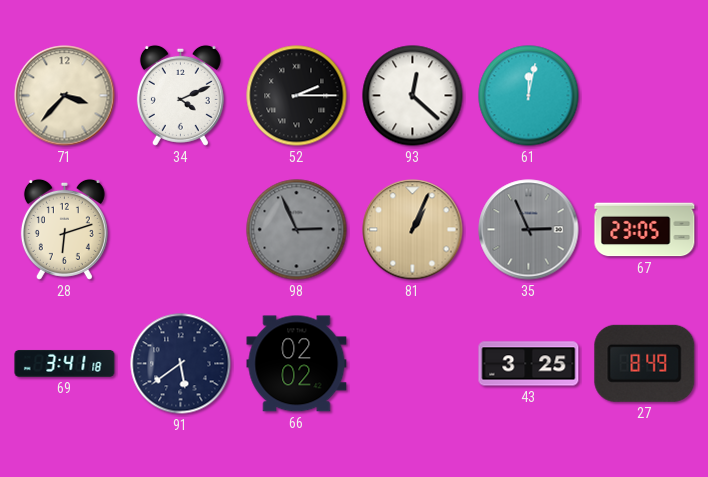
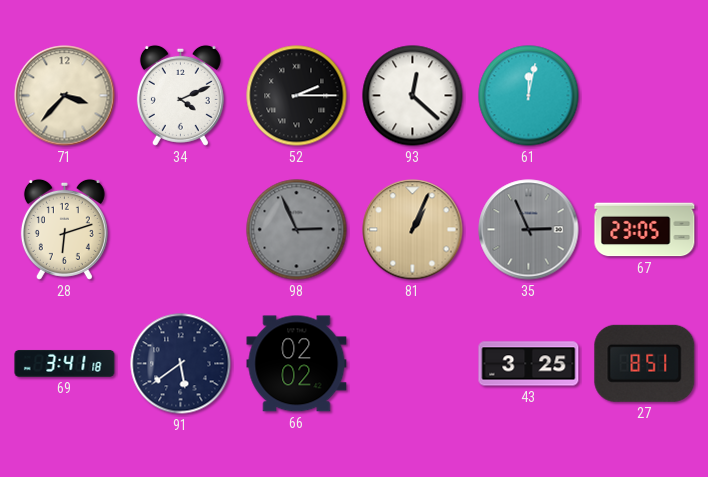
27: 8:49 -> 8:51
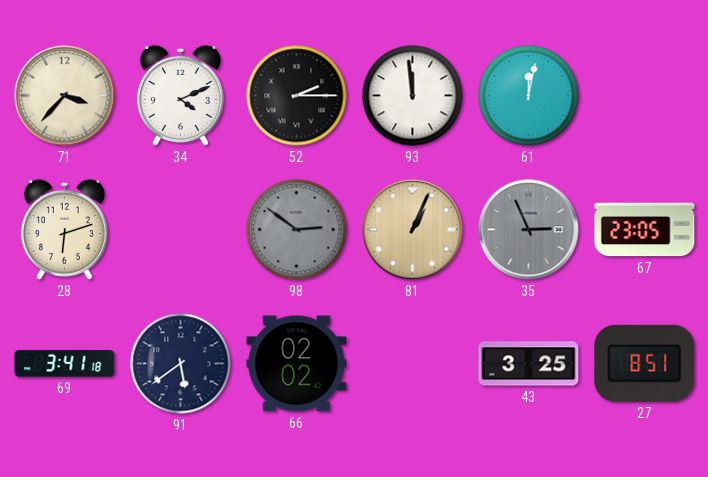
93: 12:22 -> 11:59
98: 2:56 -> 2:51
